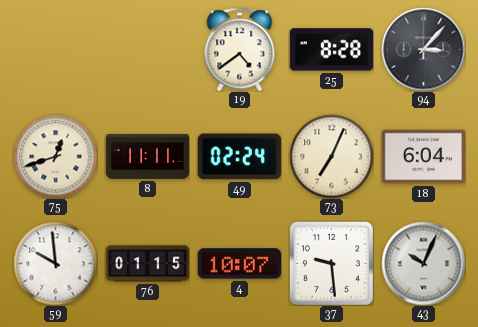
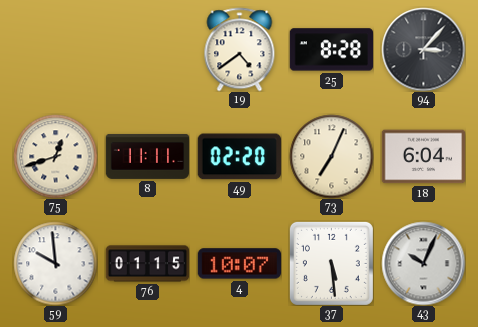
49: 02:24 -> 02:20
37: 9:29 -> 5:29
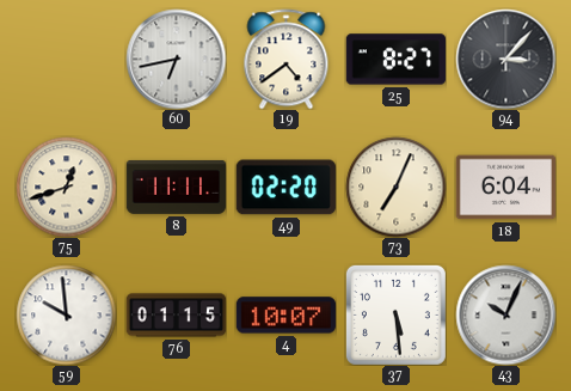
60: none -> 6:43
25: 8:28 -> 8:27
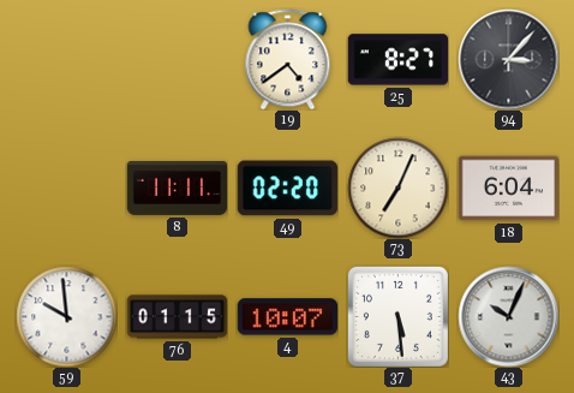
60: 6:43 -> none
75: 12:42 -> none
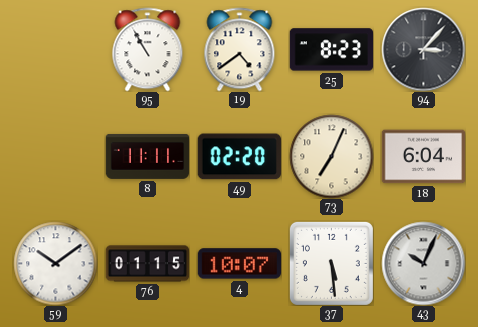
95: none -> 10:55
25: 8:27 -> 8:23
59: 9:59 -> 10:09
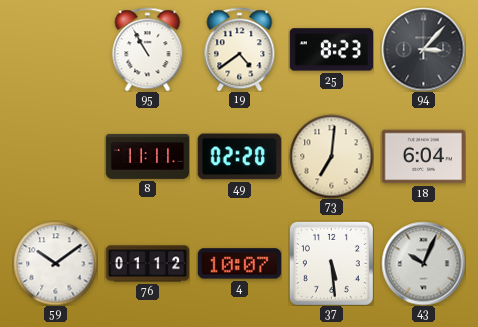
73: 7:04 -> 7:01
76: 01:15 -> 01:12
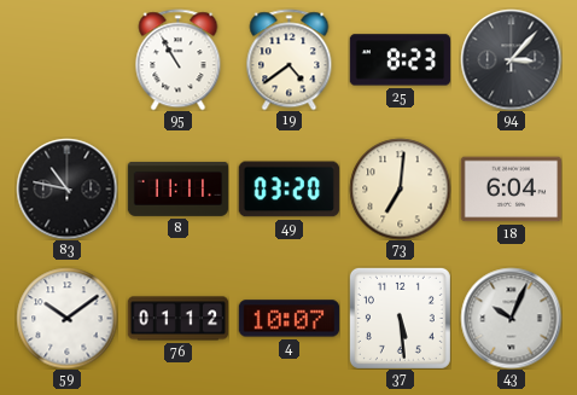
83: none -> 10:47
49: 02:20 -> 03:20
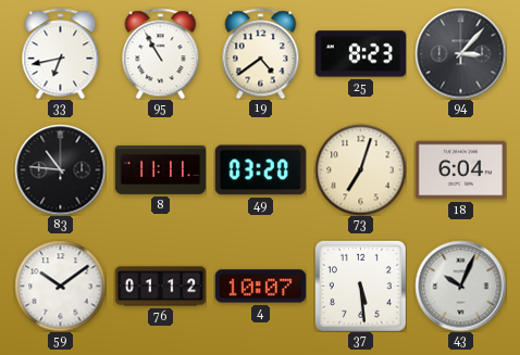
33: none -> 6:43
83: 10:47 -> 10:46
73: 7:01 -> 7:03
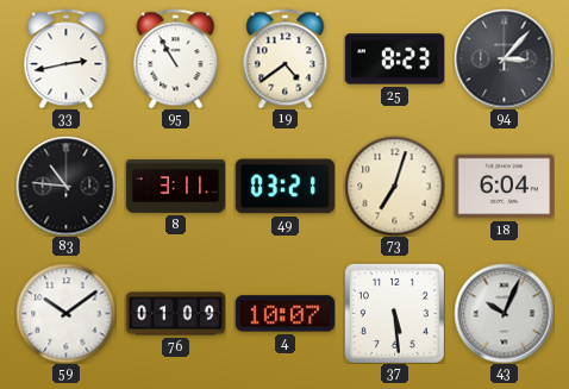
33: 6:43 -> 2:43
8: 11:11 -> 3:11
49: 03:20 -> 03:21
76: 01:12 -> 01:09
